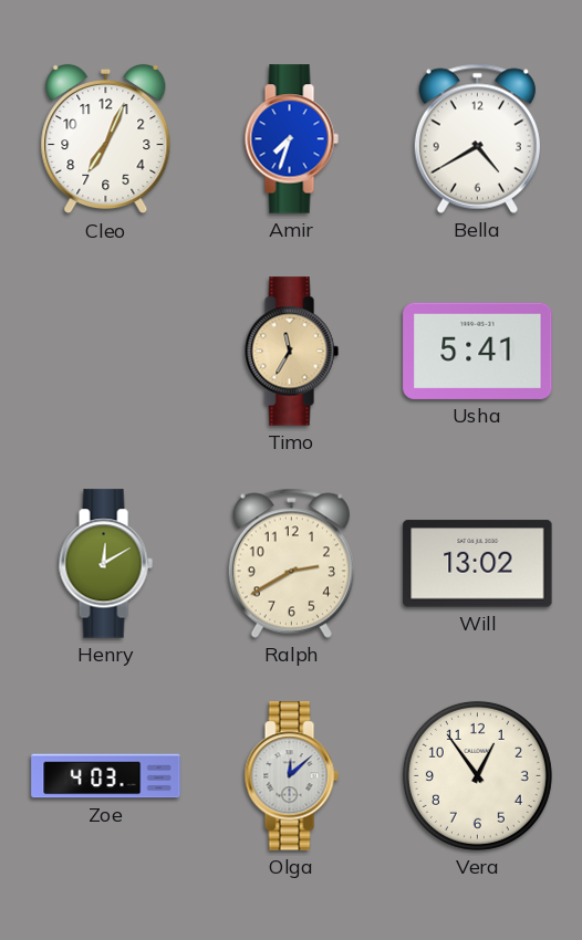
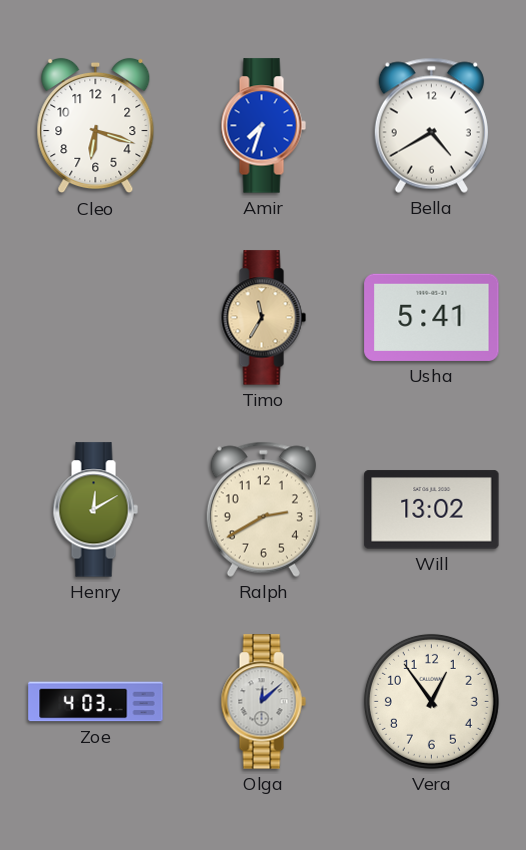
Cleo: 7:04 -> 6:18
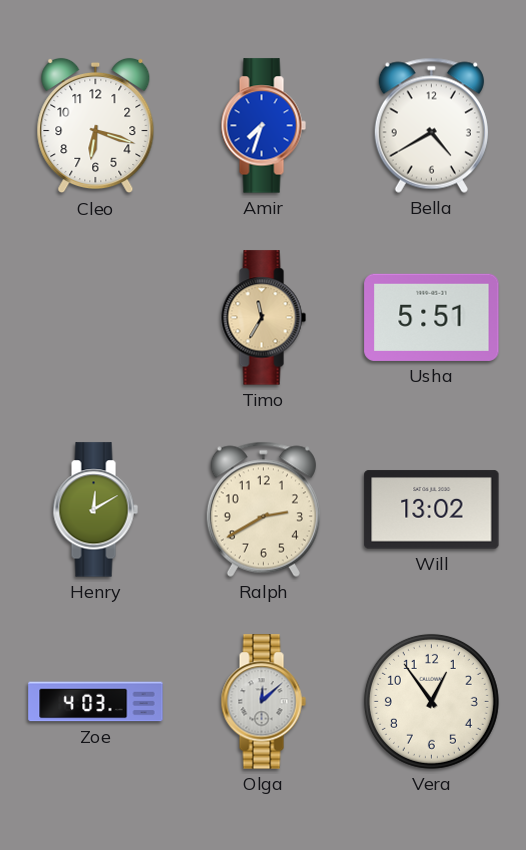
Usha: 5:41 -> 5:51
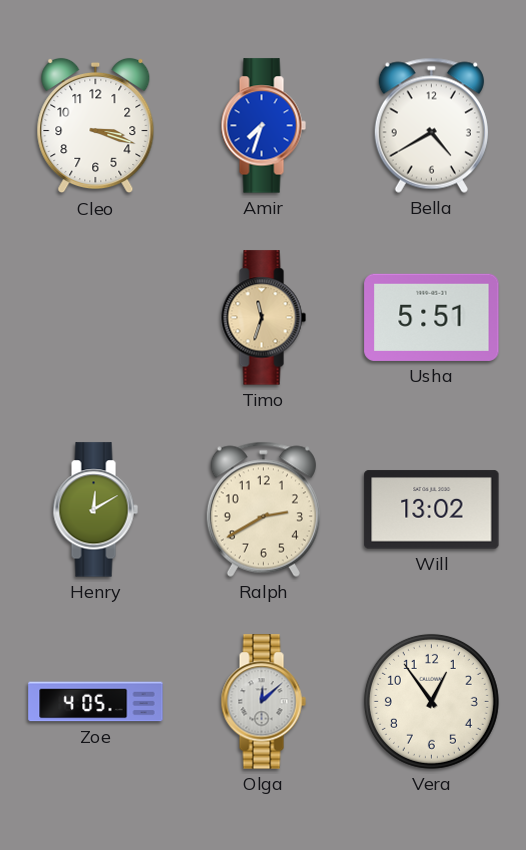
Cleo: 6:18 -> 3:18
Timo: 11:35 -> 11:33
Zoe: 4:03 -> 4:05
